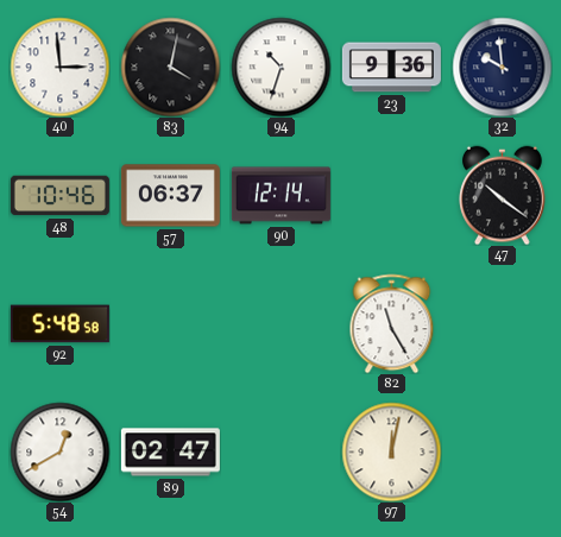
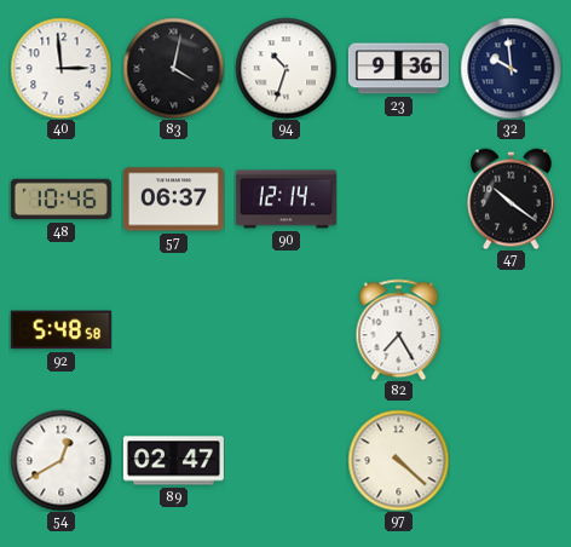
82: 11:25 -> 7:25
97: 12:02 -> 4:22
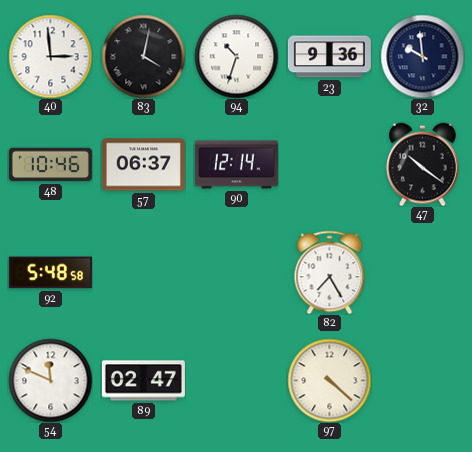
54: 12:40 -> 11:49
